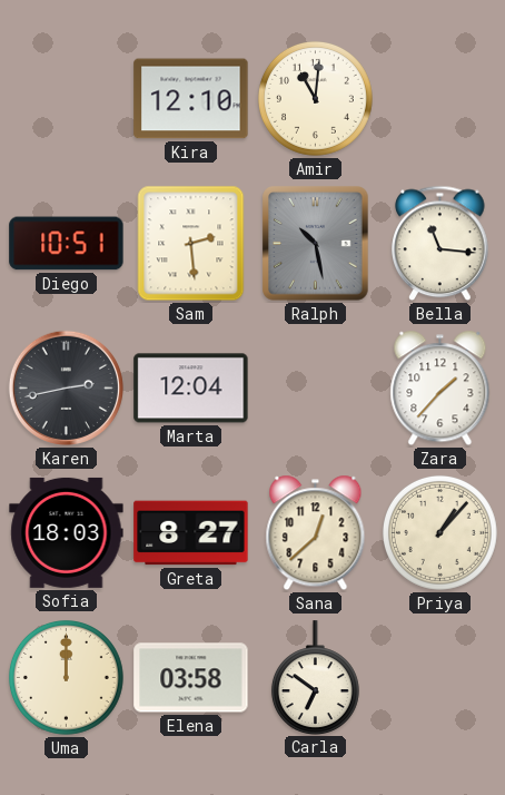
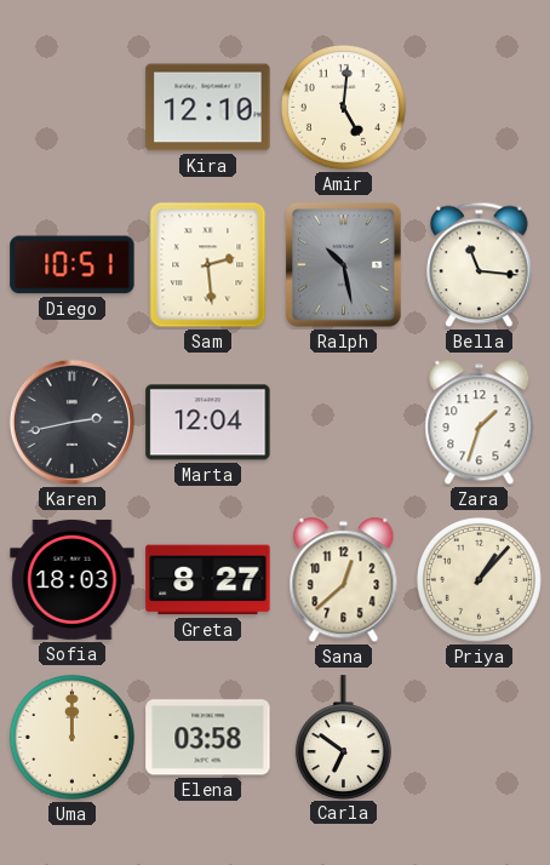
Amir: 11:01 -> 5:01
Zara: 1:37 -> 1:33
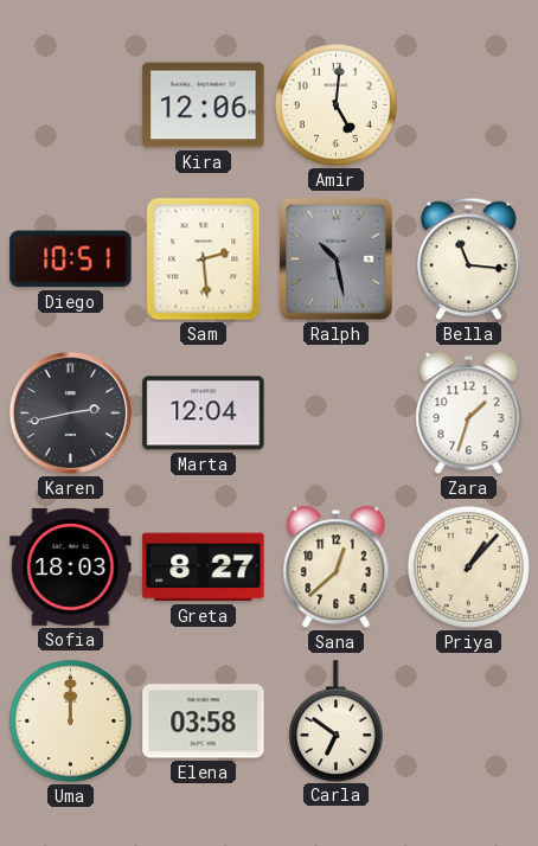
Kira: 12:10 -> 12:06
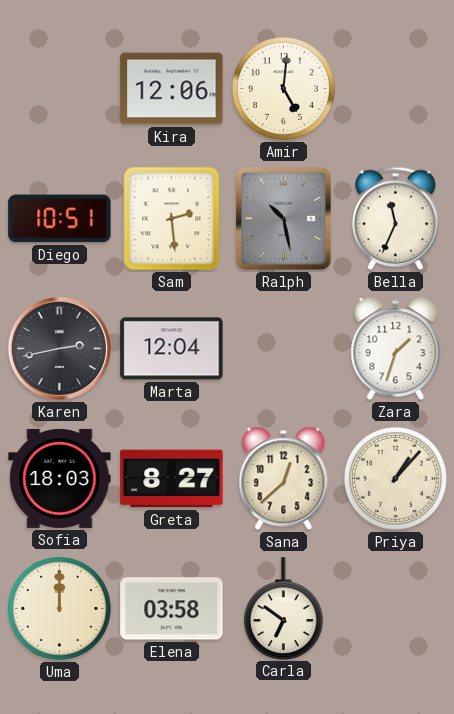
Bella: 11:16 -> 11:34
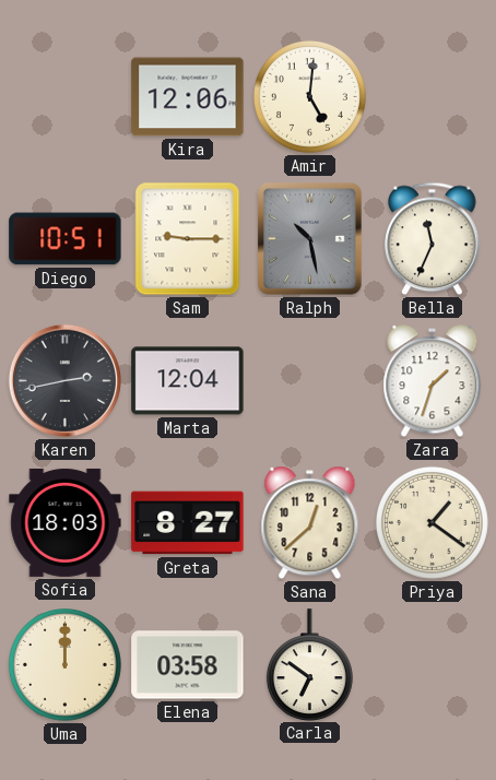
Sam: 2:29 -> 9:15
Priya: 1:07 -> 1:21
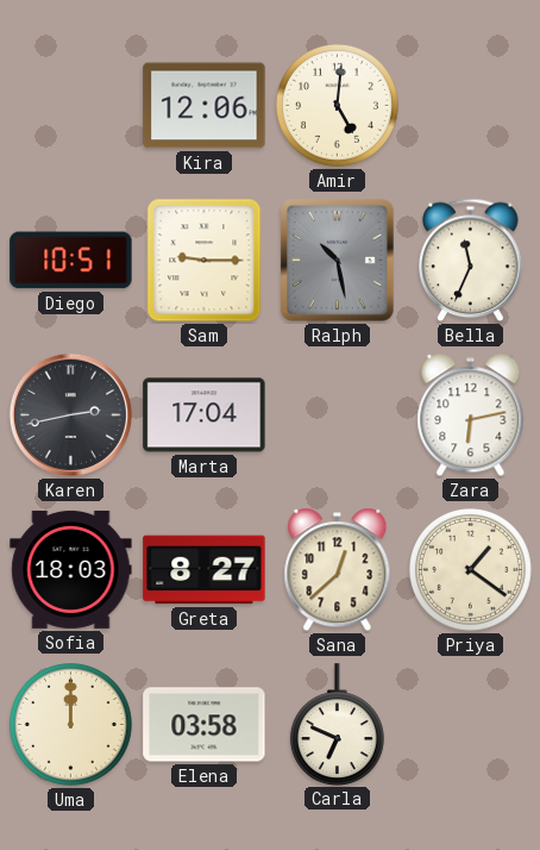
Marta: 12:04 -> 17:04
Zara: 1:33 -> 6:13
Carla: 6:51 -> 6:49
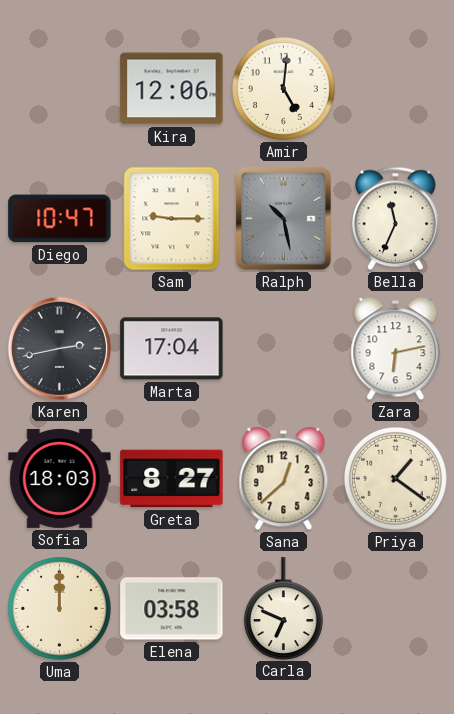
Diego: 10:51 -> 10:47
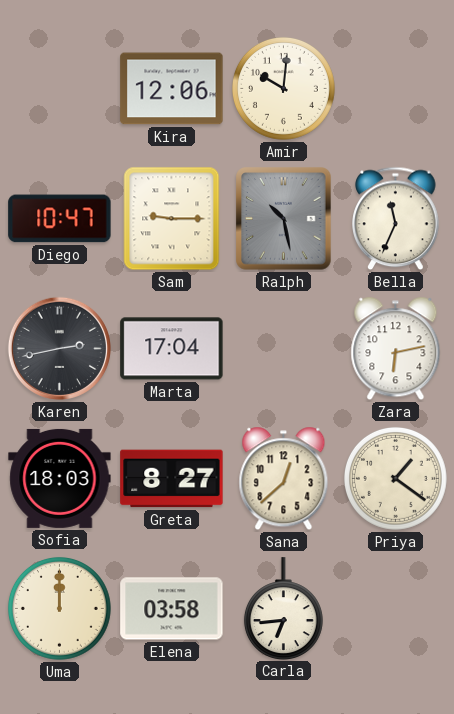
Amir: 5:01 -> 10:01
Carla: 6:49 -> 6:44
